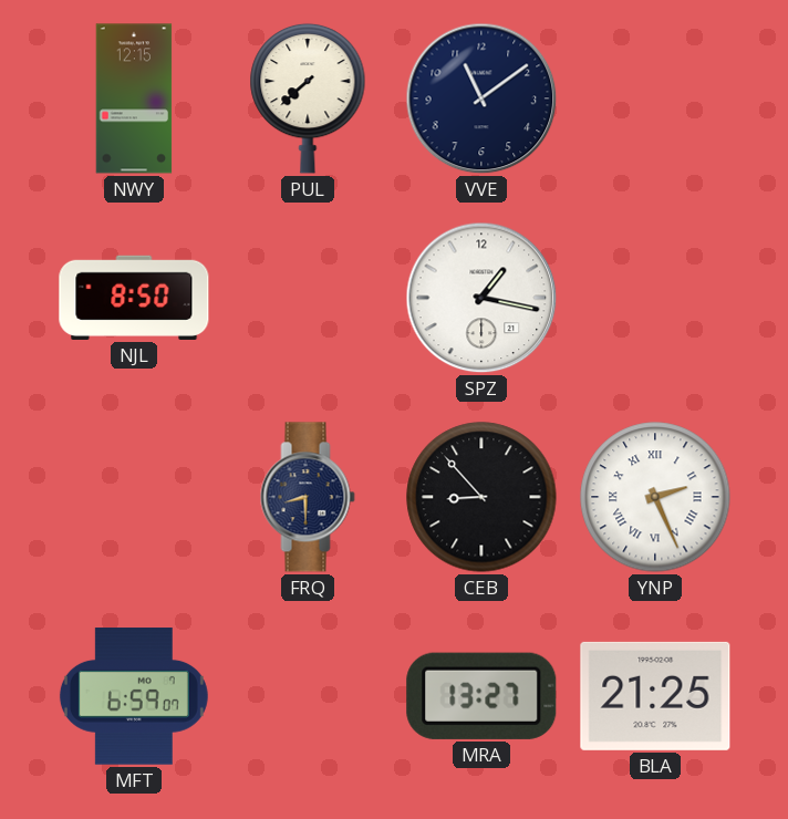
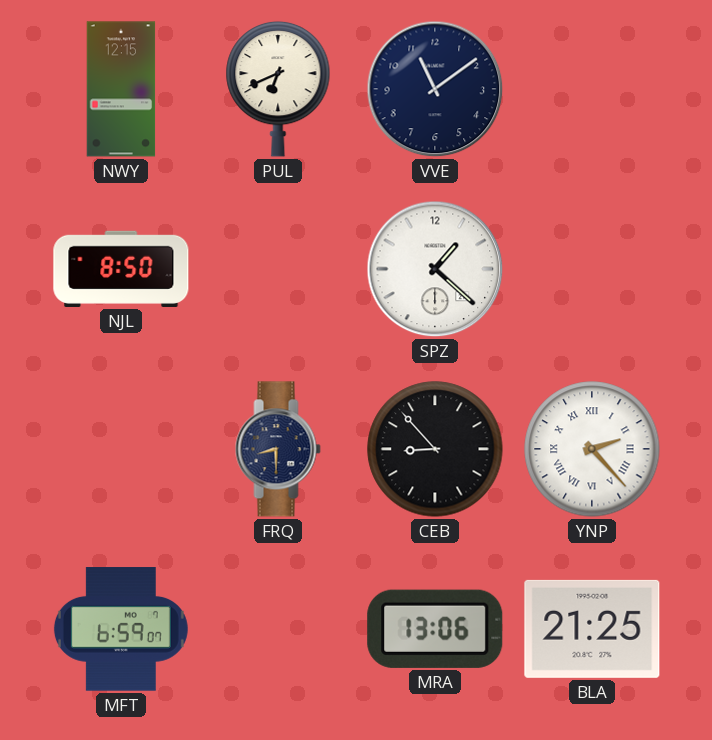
PUL: 7:38 -> 6:41
SPZ: 1:17 -> 1:22
YNP: 2:26 -> 2:23
MRA: 13:27 -> 13:06
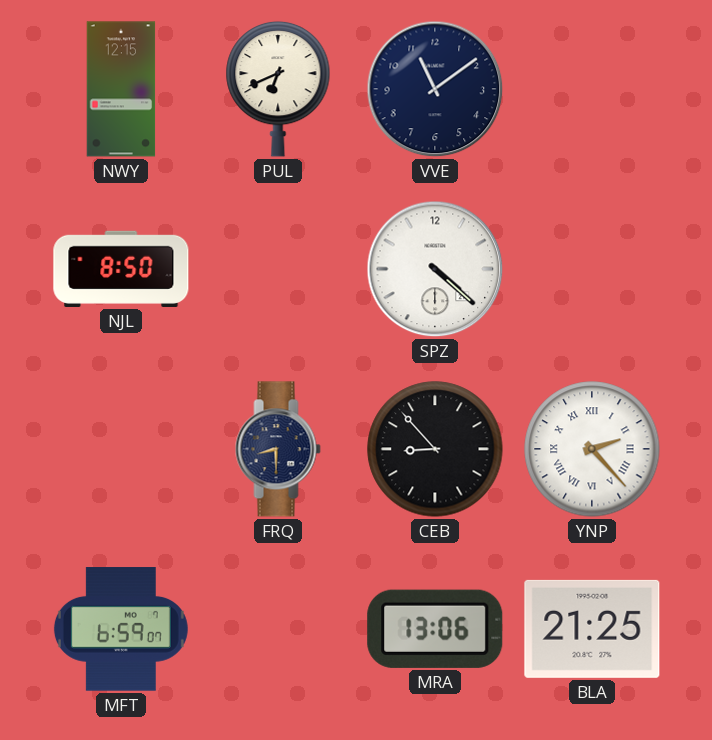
SPZ: 1:22 -> 4:22
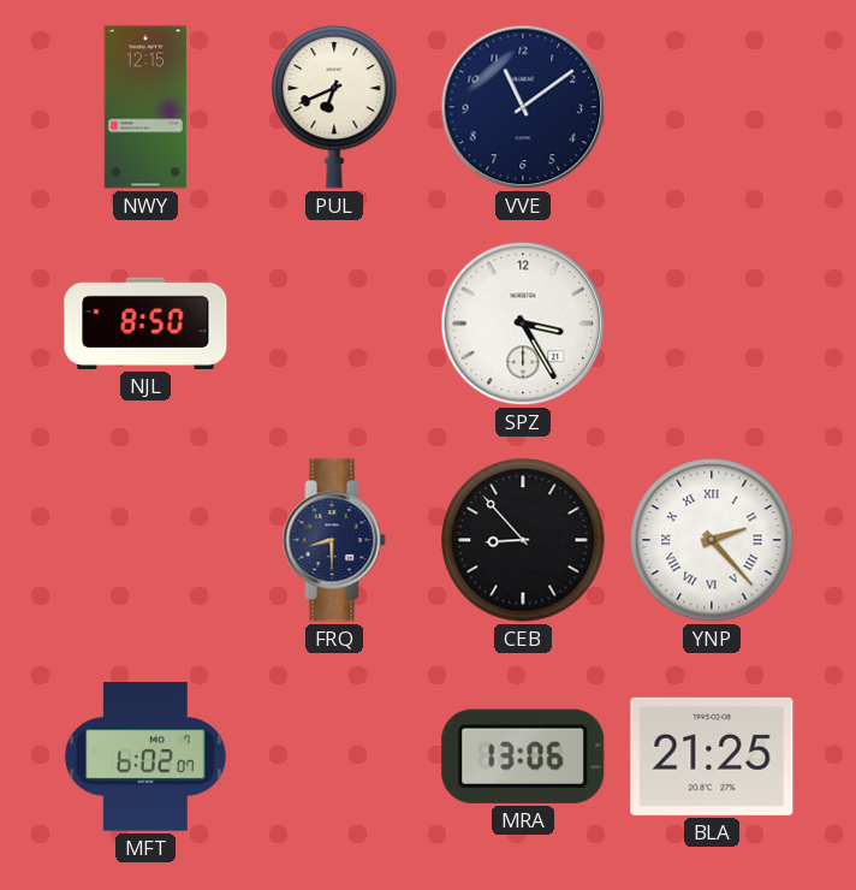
SPZ: 4:22 -> 3:25
MFT: 6:59 -> 6:02
